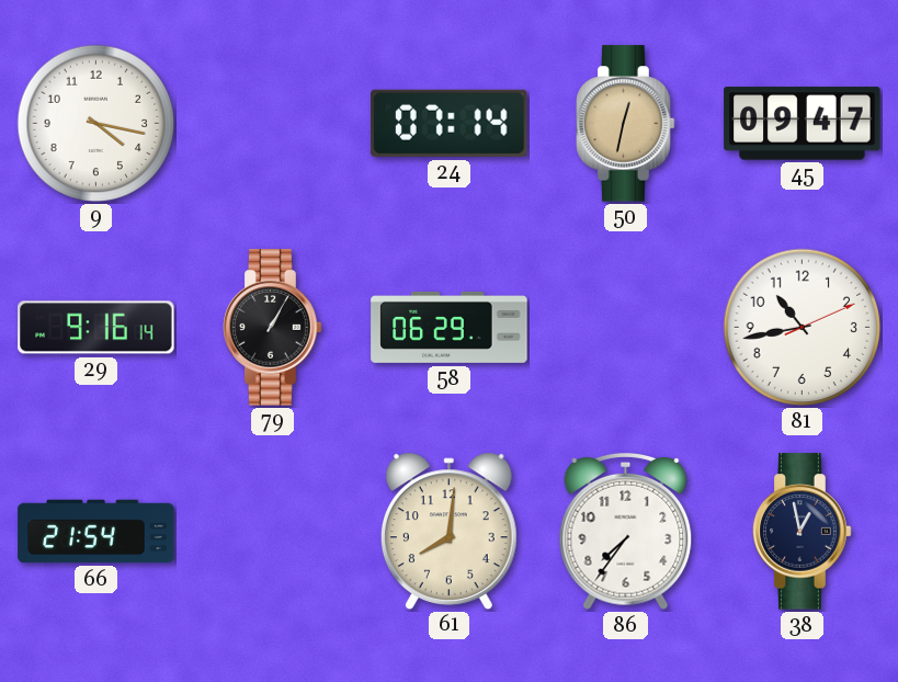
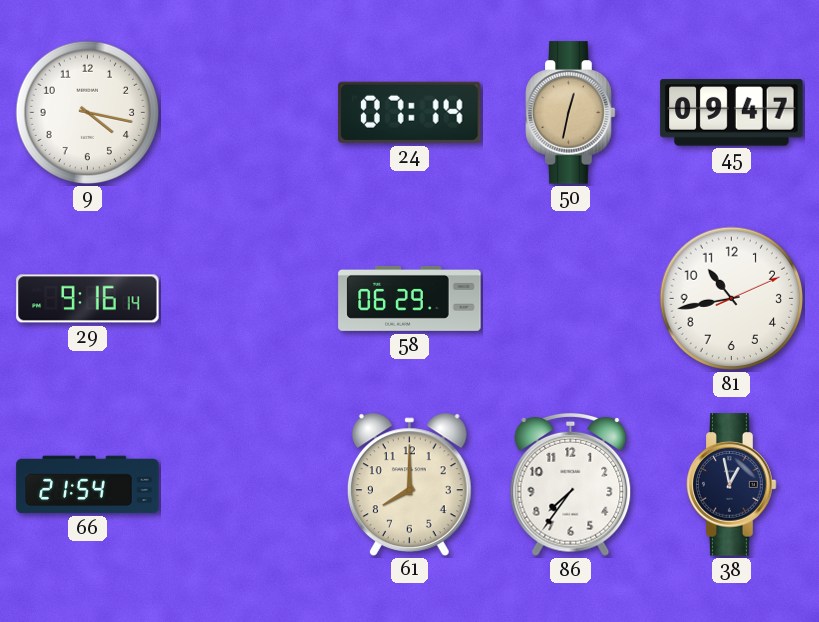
79: 1:05 -> none
61: 8:01 -> 8:00
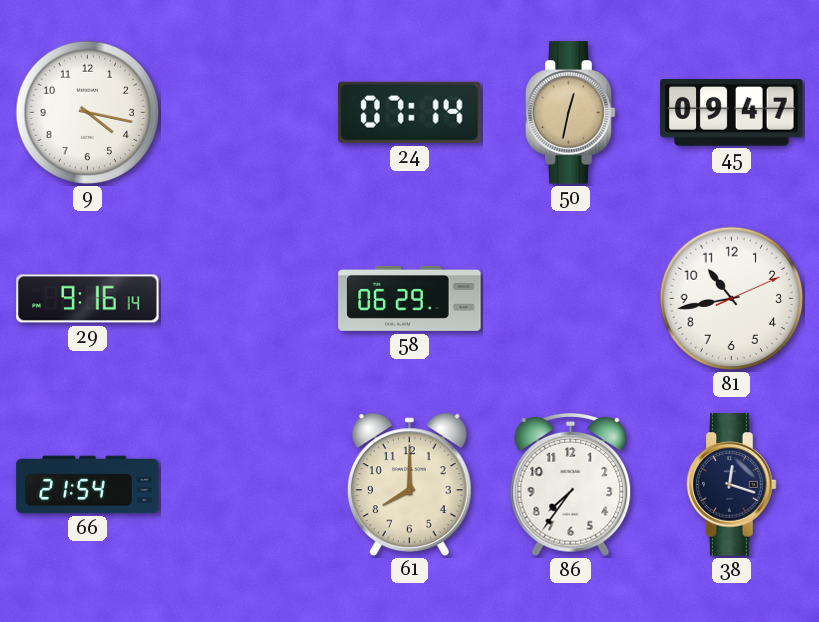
38: 12:58 -> 12:18
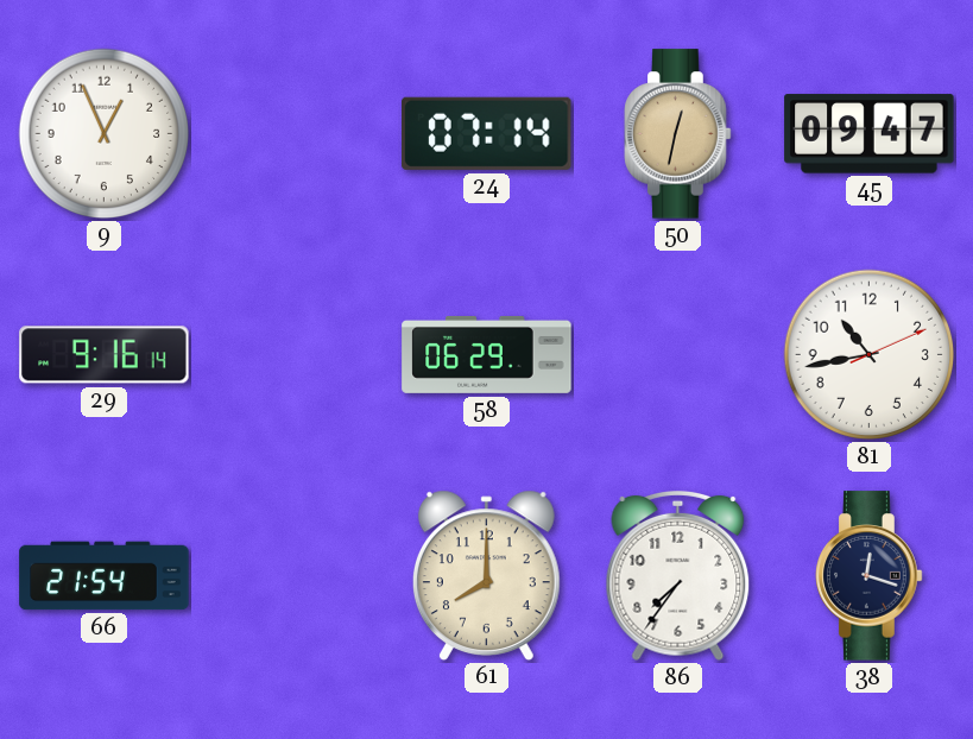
9: 4:17 -> 12:56
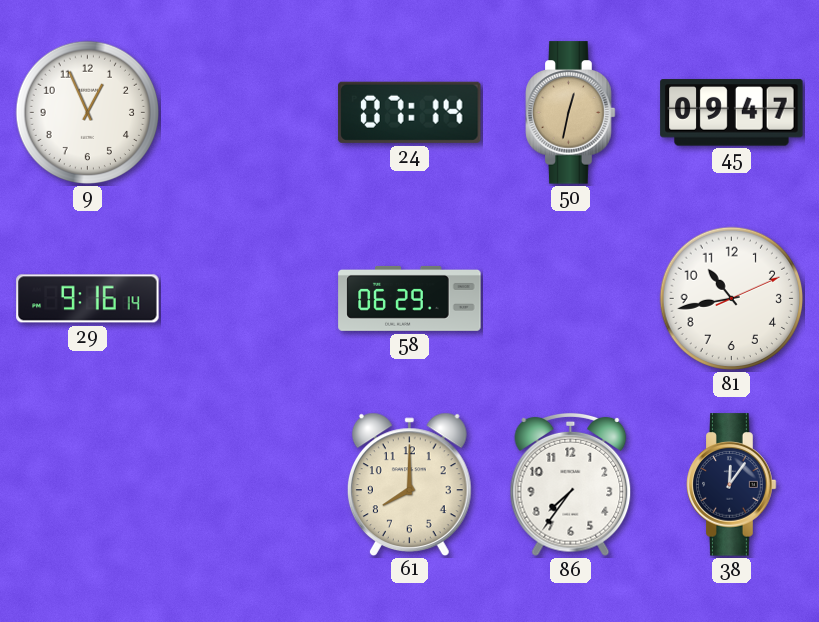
66: 21:54 -> none
38: 12:18 -> 12:06
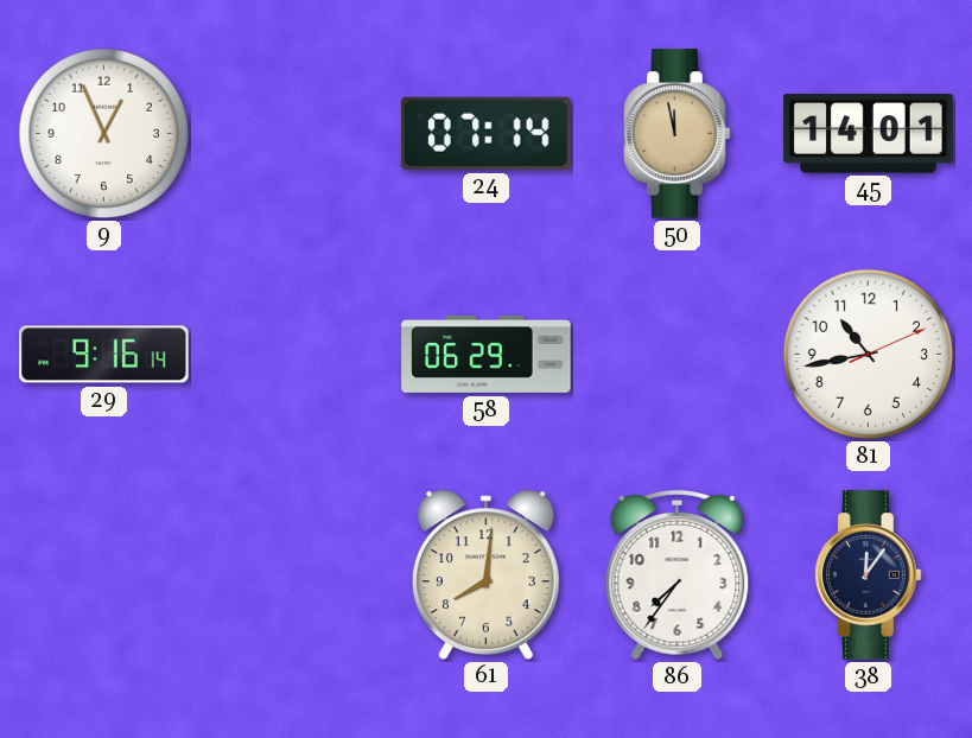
50: 12:32 -> 11:58
45: 09:47 -> 14:01
61: 8:00 -> 8:01
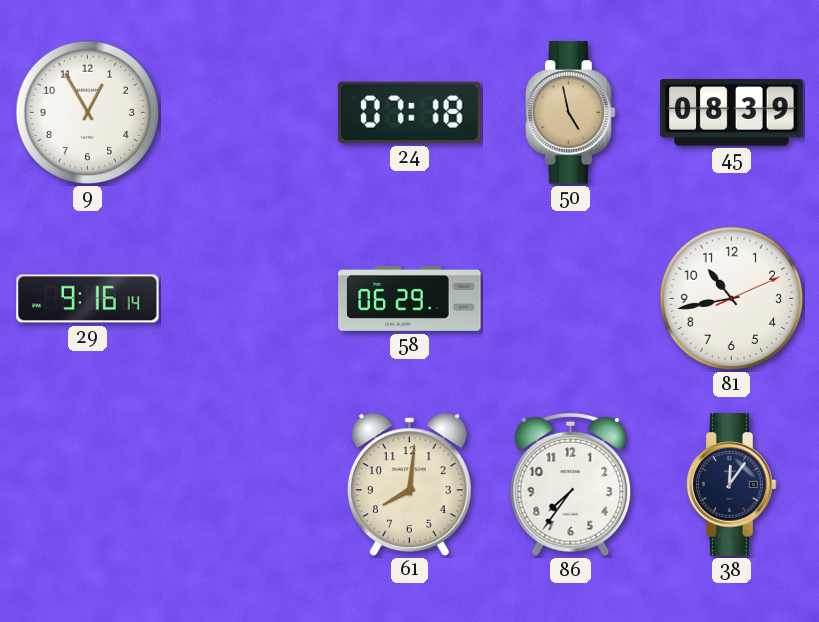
9: 12:56 -> 12:55
24: 07:14 -> 07:18
50: 11:58 -> 4:58
45: 14:01 -> 08:39
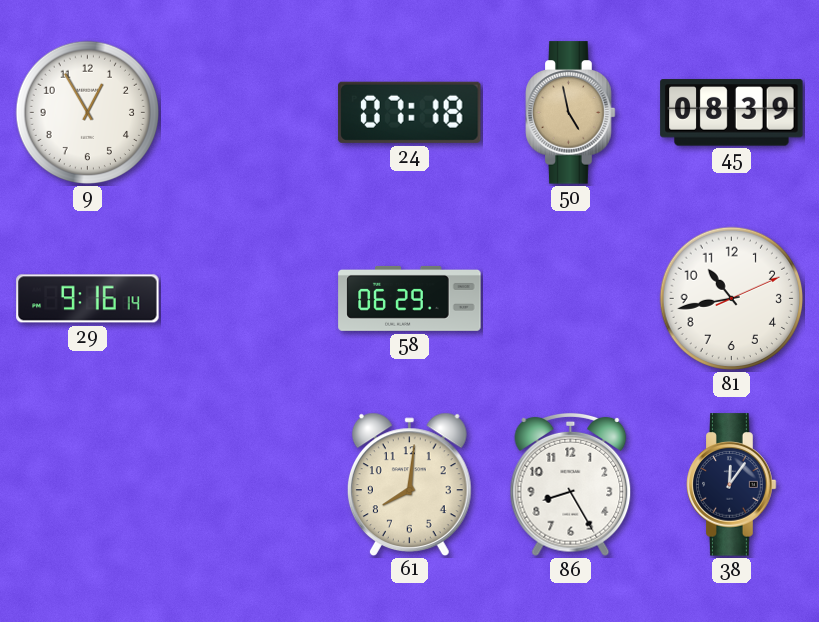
86: 7:36 -> 8:25
